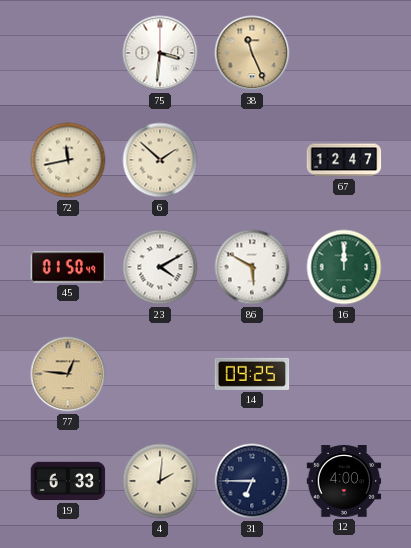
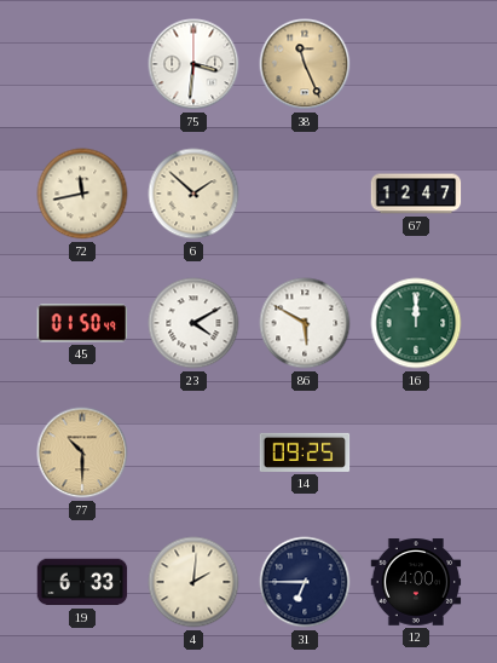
77: 12:46 -> 10:30
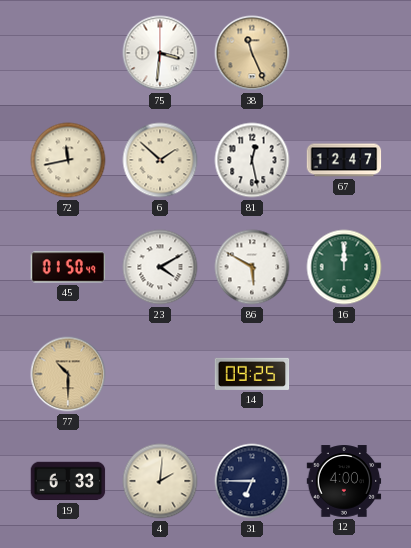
81: none -> 12:28
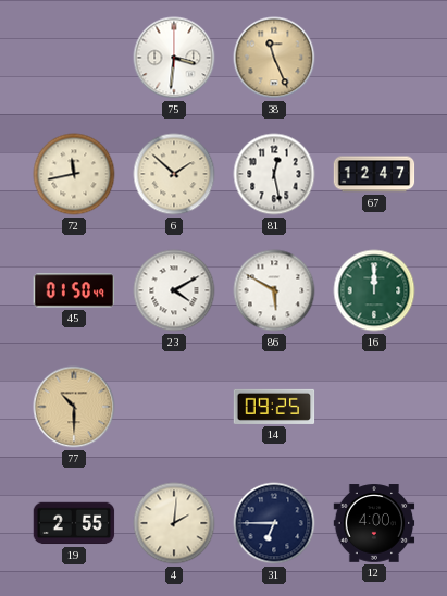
19: 6:33 -> 2:55
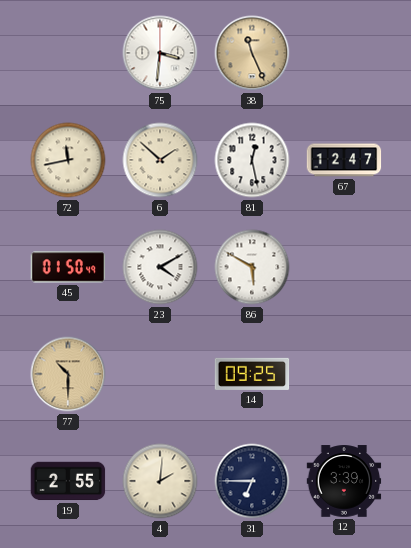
16: 12:00 -> none
12: 4:00 -> 3:39
